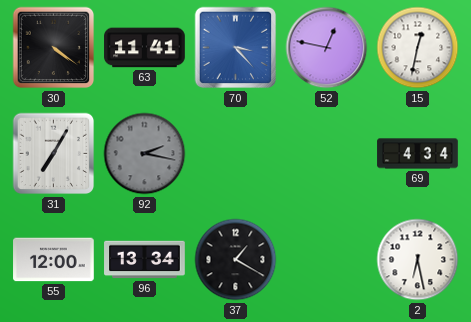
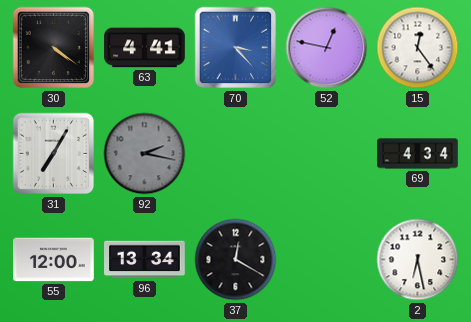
63: 11:41 -> 4:41
15: 12:32 -> 12:24
37: 1:20 -> 12:20
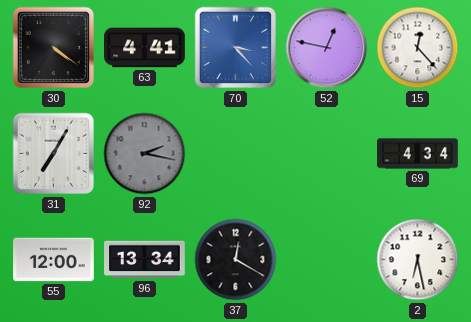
15: 12:24 -> 12:23
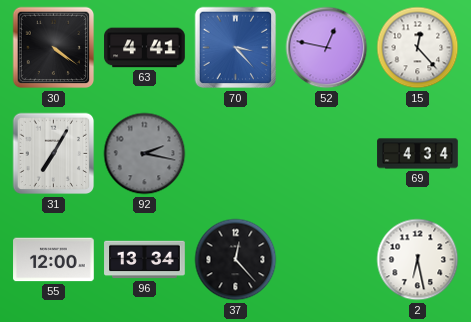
37: 12:20 -> 12:23
